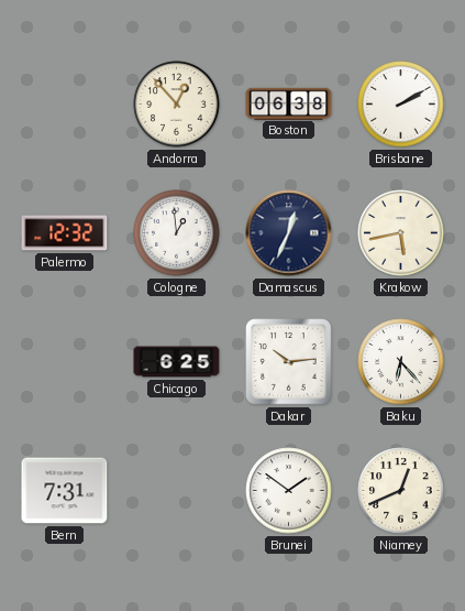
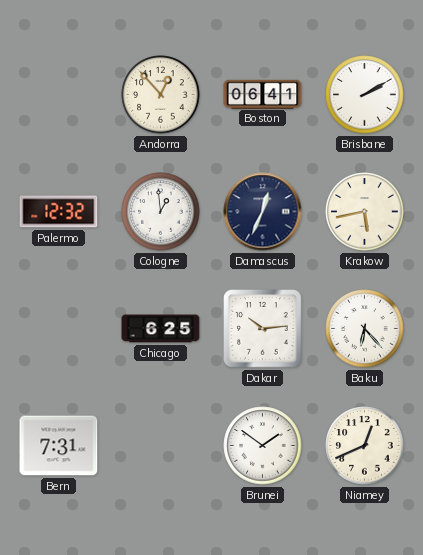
Boston: 06:38 -> 06:41
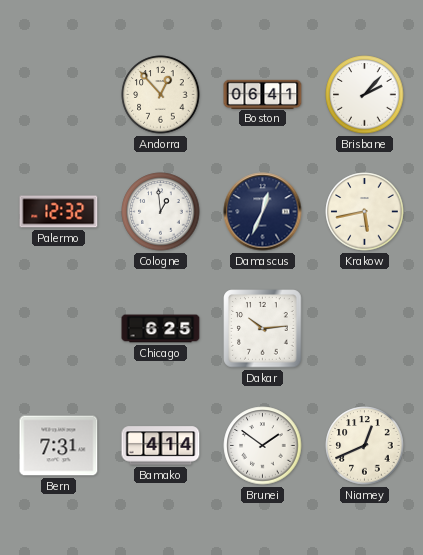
Brisbane: 2:10 -> 2:07
Baku: 6:23 -> none
Bamako: none -> 4:14
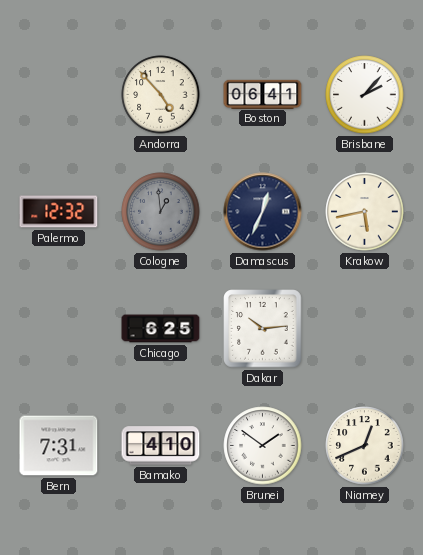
Andorra: 12:53 -> 4:53
Cologne dial: white -> grey
Bamako: 4:14 -> 4:10
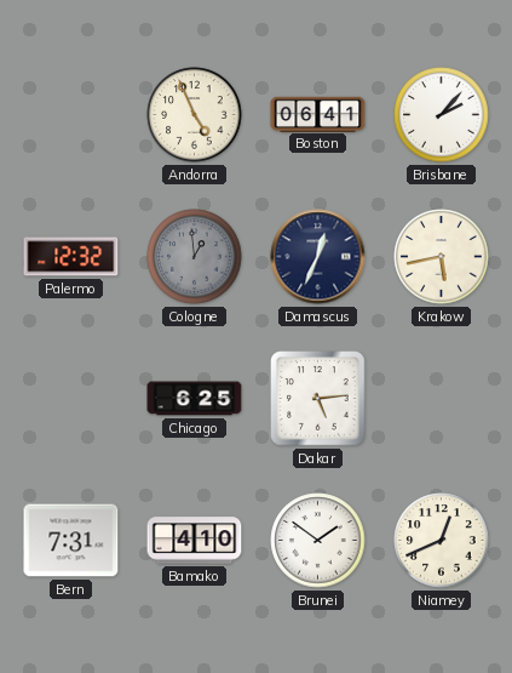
Andorra: 4:53 -> 4:56
Dakar: 10:14 -> 5:14
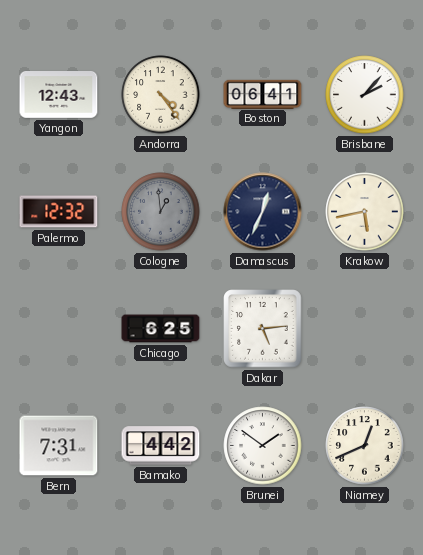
Yangon: none -> 12:43
Andorra: 4:56 -> 4:24
Bamako: 4:10 -> 4:42
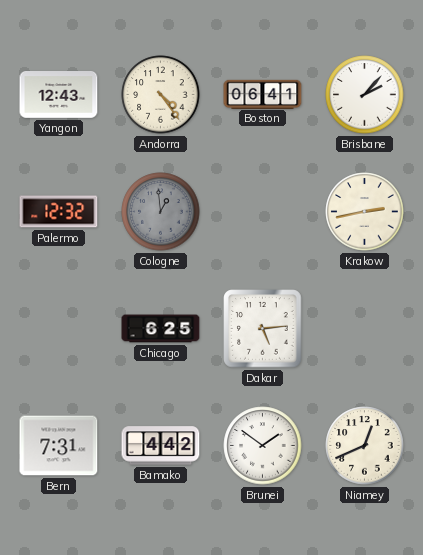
Damascus: 12:34 -> none
Krakow: 5:43 -> 2:43
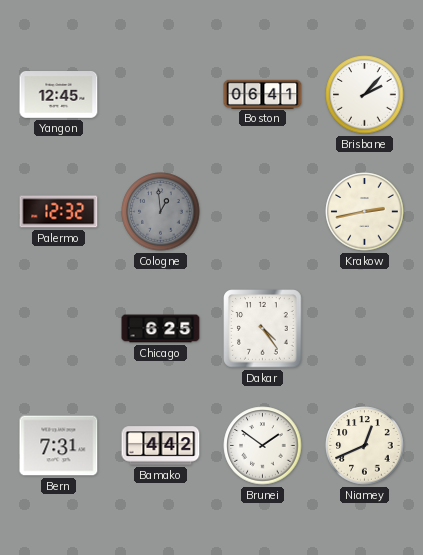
Yangon: 12:43 -> 12:45
Andorra: 4:24 -> none
Dakar: 5:14 -> 4:24
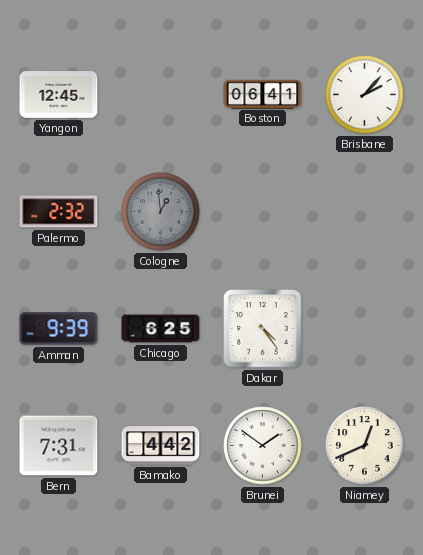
Palermo: 12:32 -> 2:32
Krakow: 2:43 -> none
Amman: none -> 9:39
